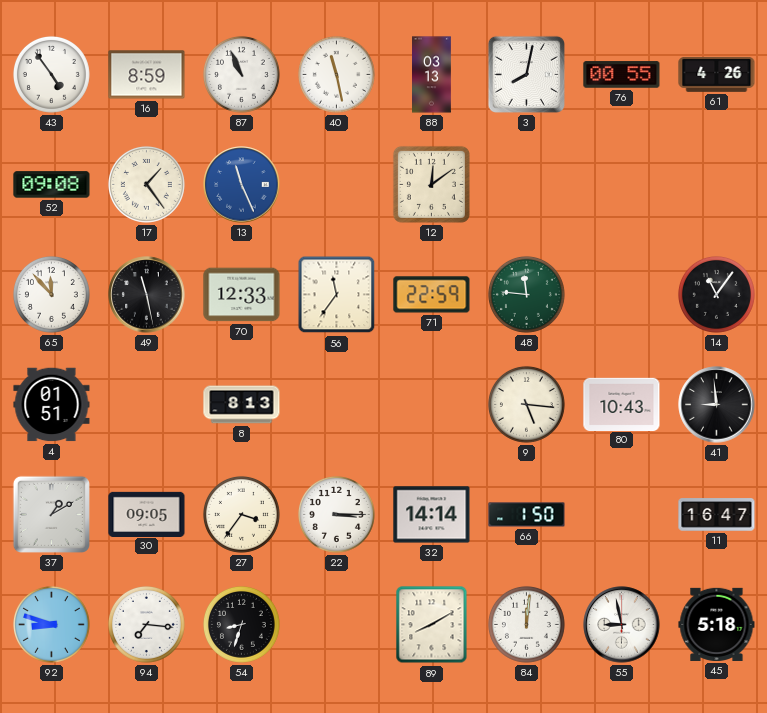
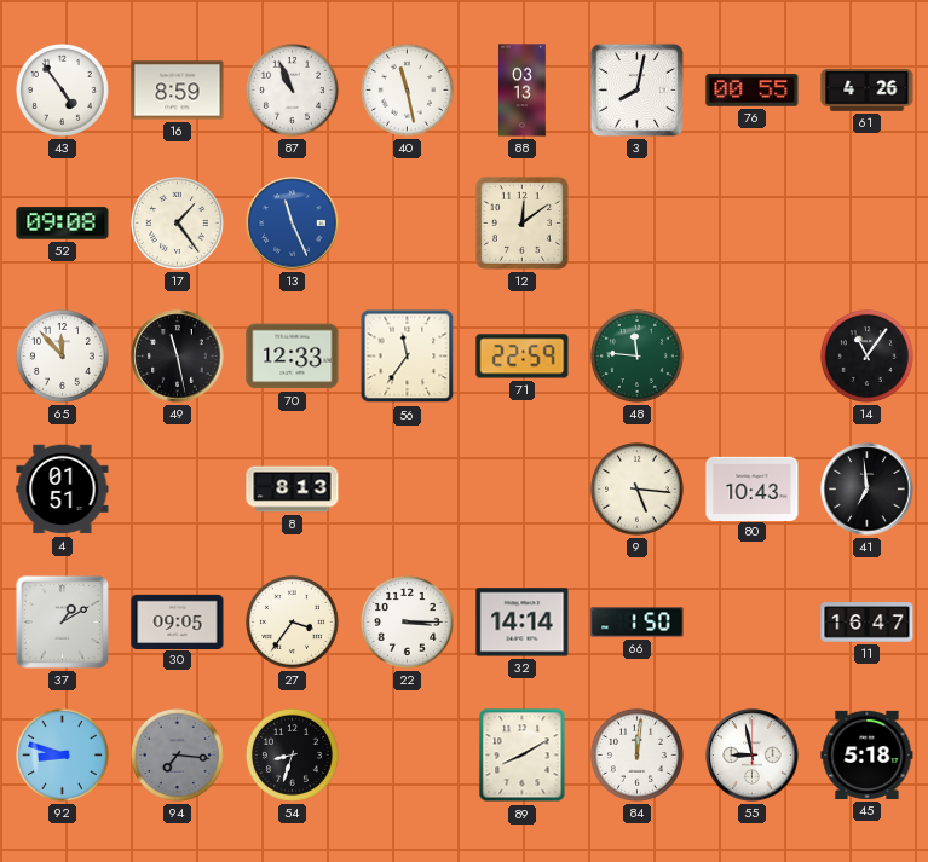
41: 8:59 -> 6:59
94 dial: white -> grey
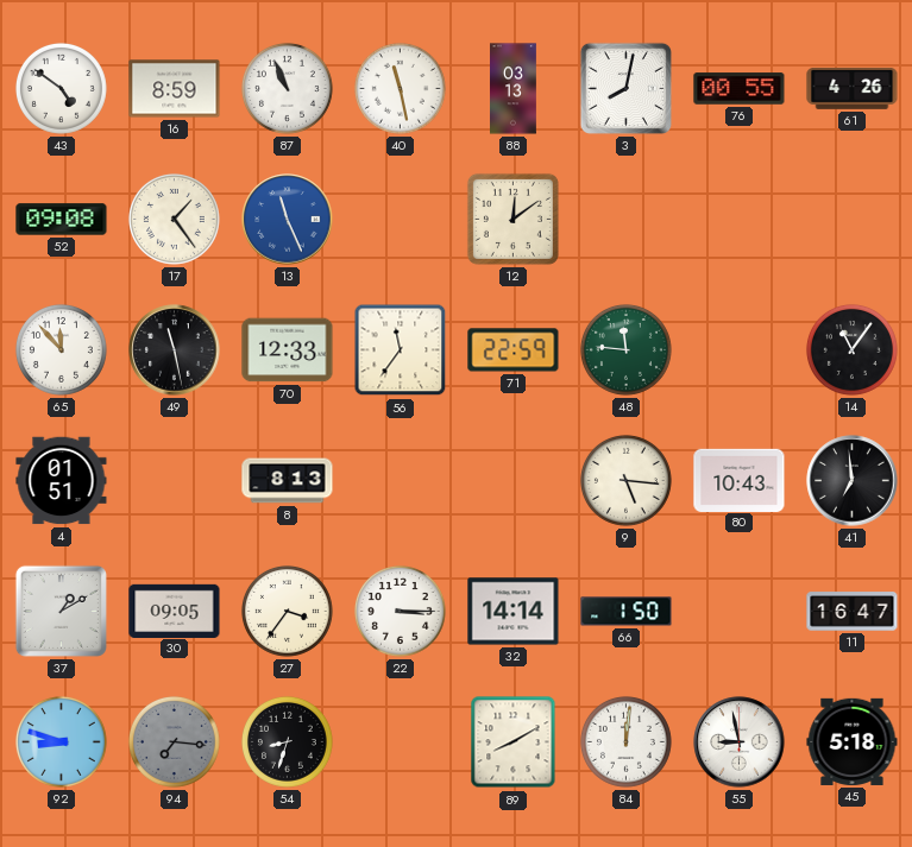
43: 4:54 -> 4:51
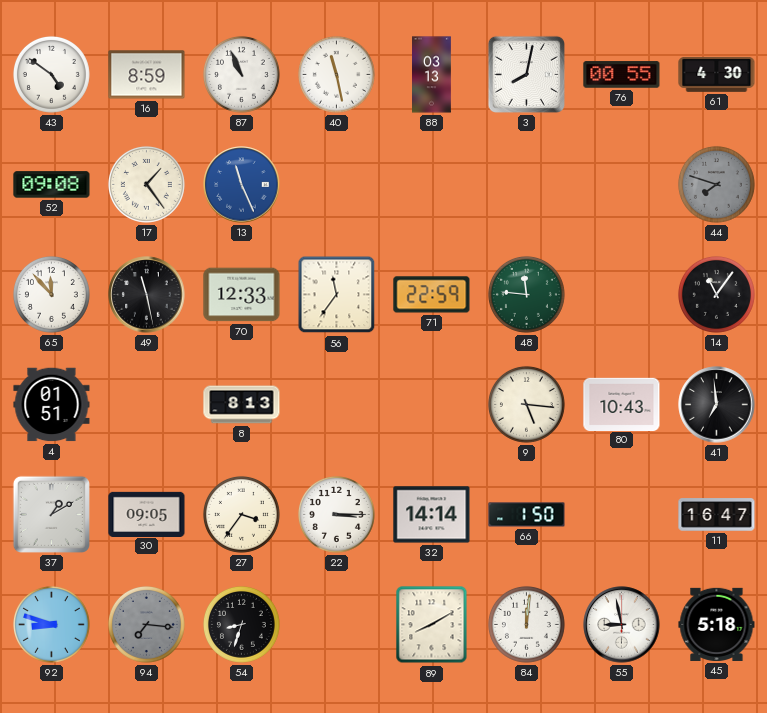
61: 4:26 -> 4:30
12: 12:09 -> none
44: none -> 7:48
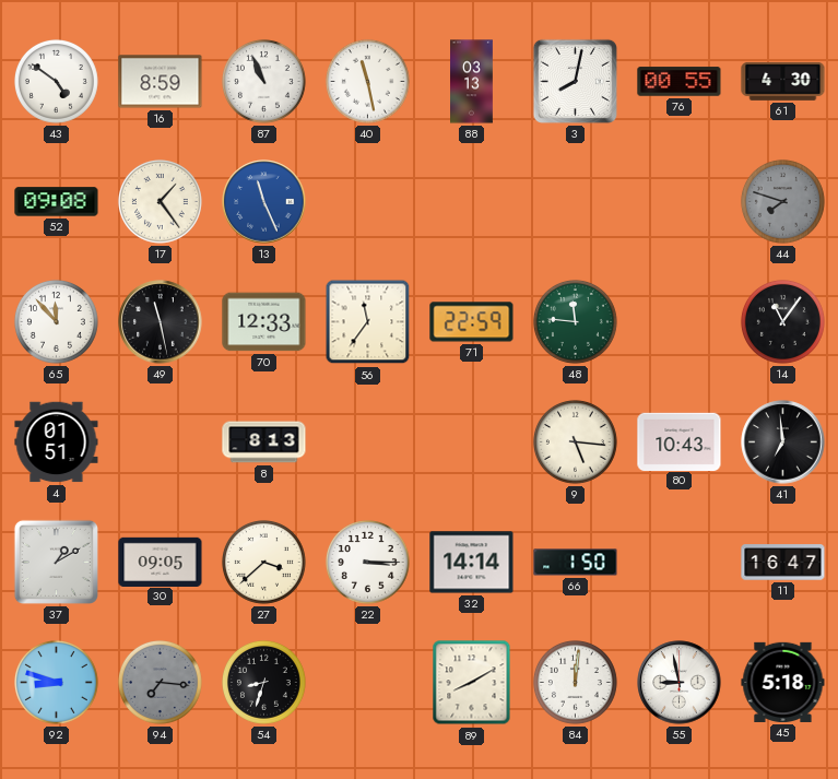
27: 3:36 -> 3:38
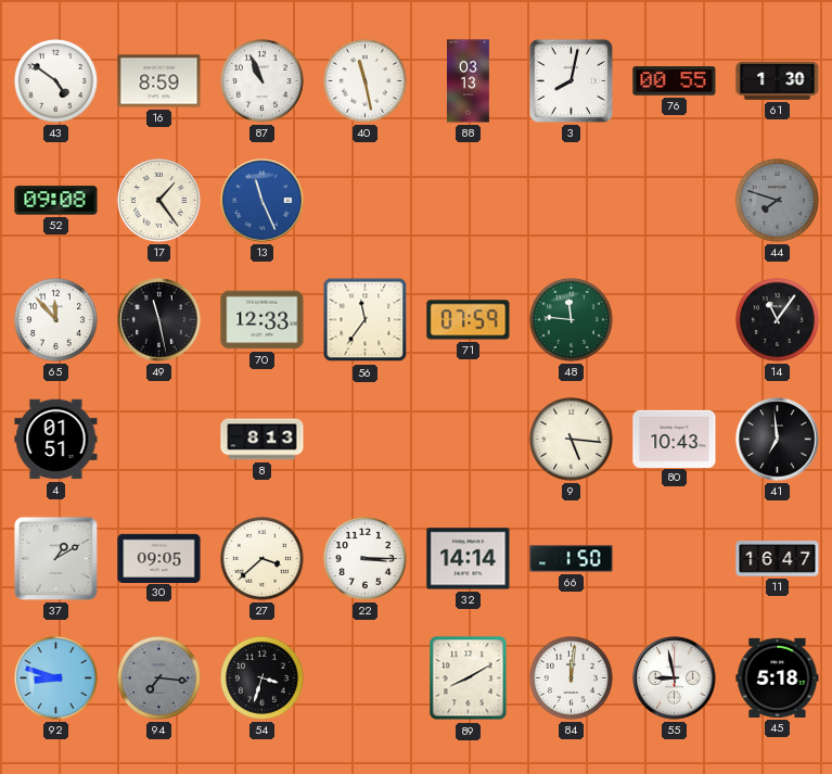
61: 4:30 -> 1:30
71: 22:59 -> 07:59
54: 8:33 -> 3:33
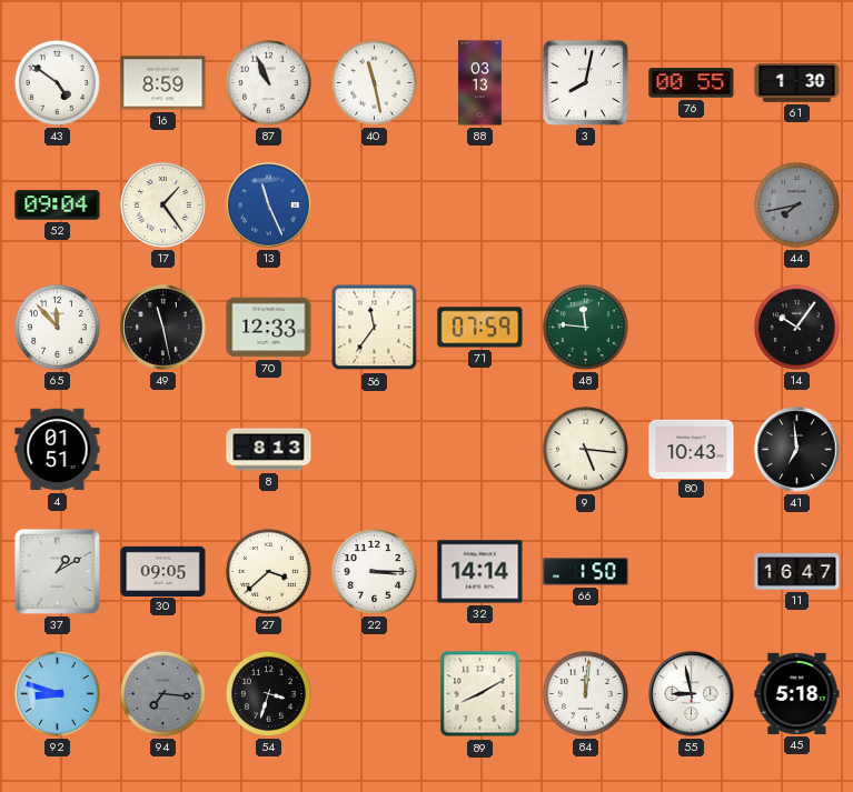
52: 09:08 -> 09:04
44: 7:48 -> 7:43
14: 11:06 -> 10:06
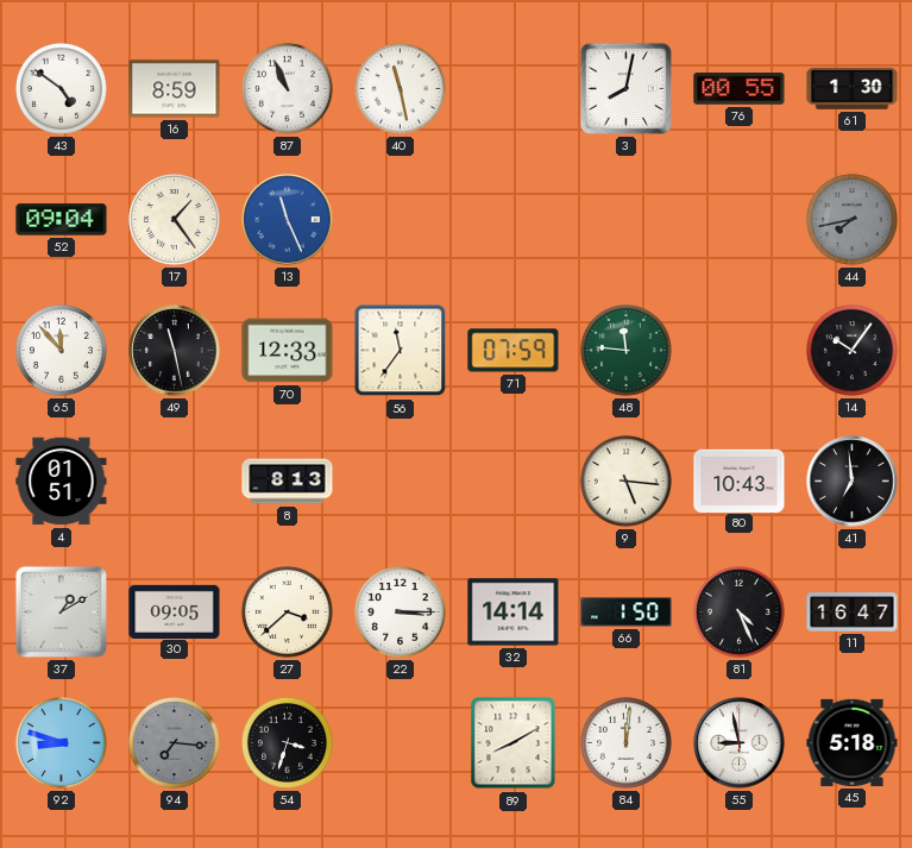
88: 03:13 -> none
81: none -> 4:26
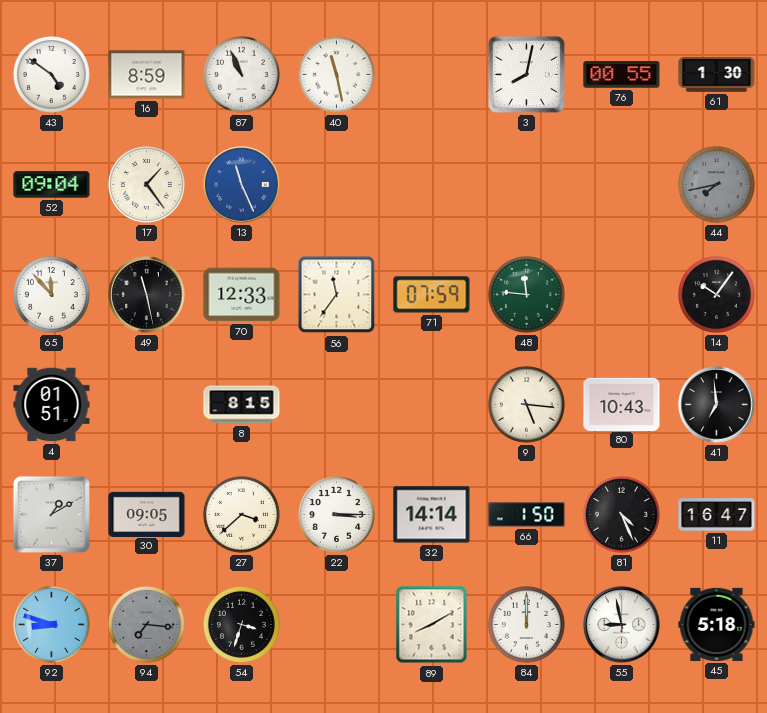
8: 8:13 -> 8:15
84: 12:01 -> 12:00
